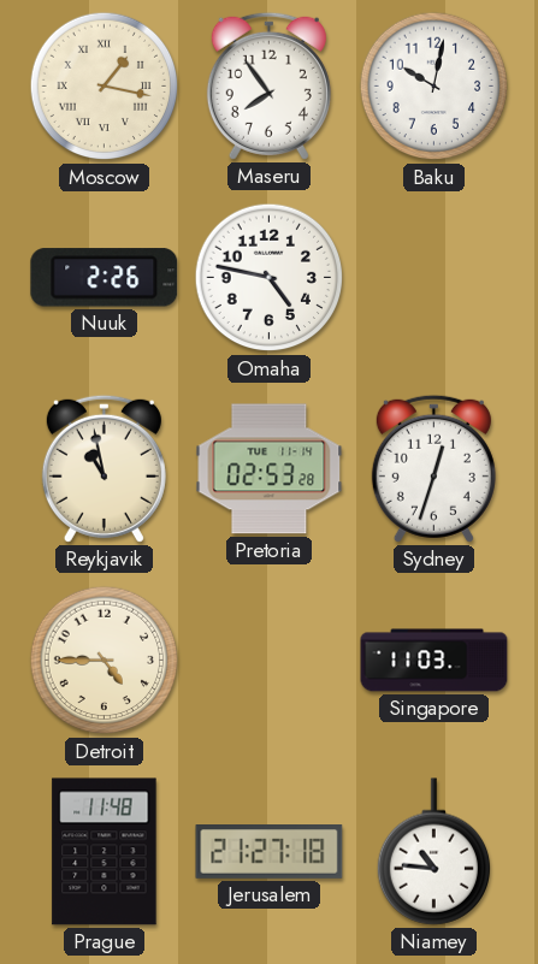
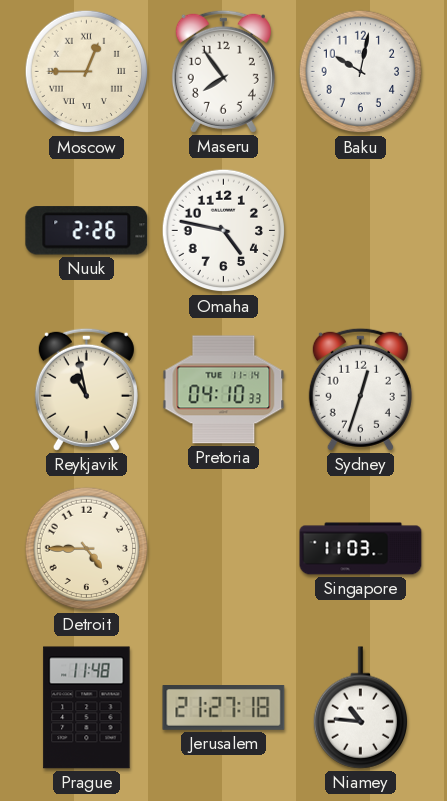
Moscow: 1:17 -> 12:45
Pretoria: 02:53 -> 04:10
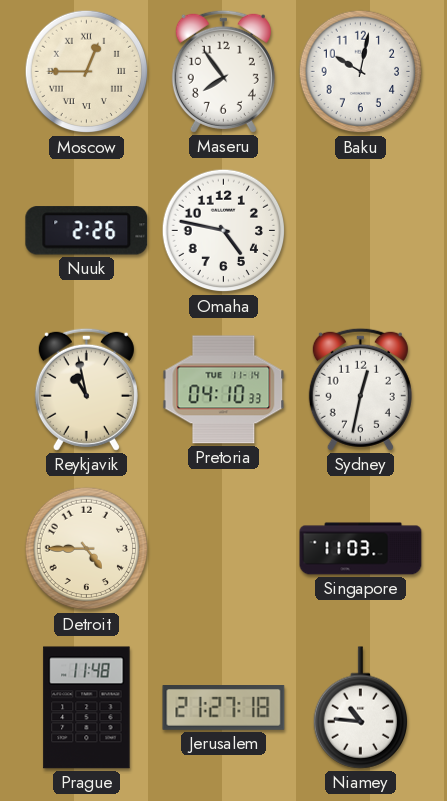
Sydney: 12:33 -> 12:32
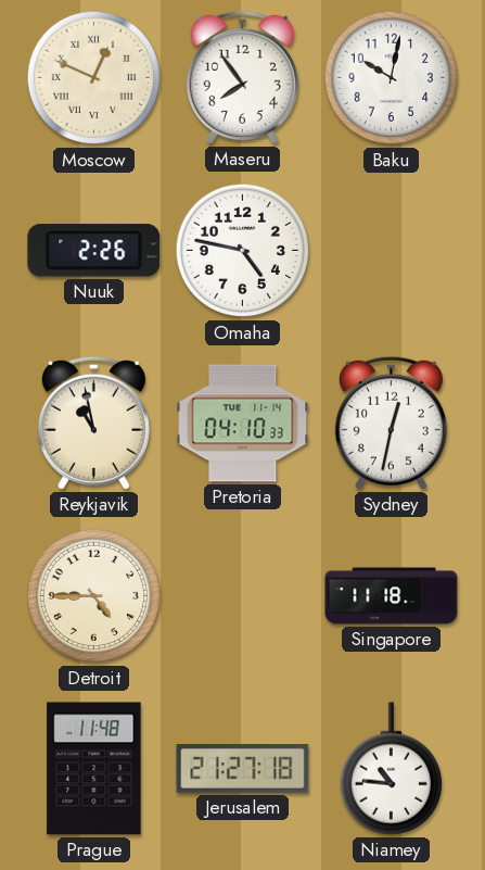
Moscow: 12:45 -> 12:49
Singapore: 11:03 -> 11:18
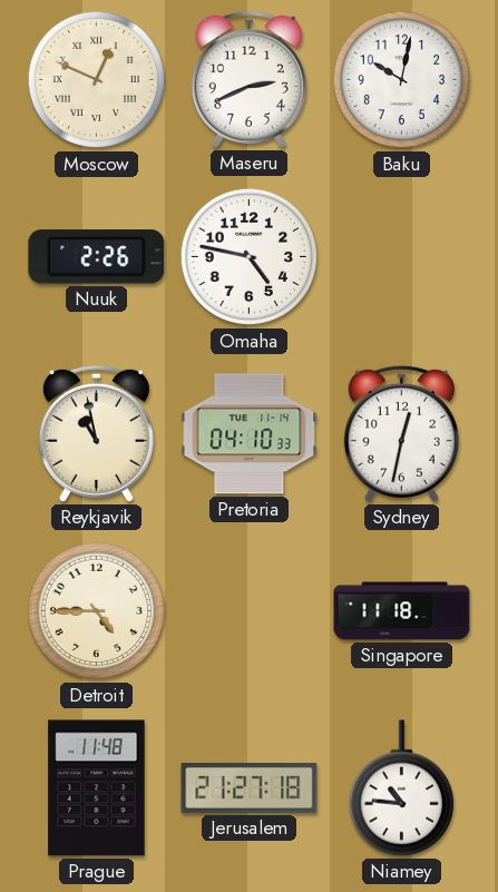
Maseru: 7:54 -> 2:41
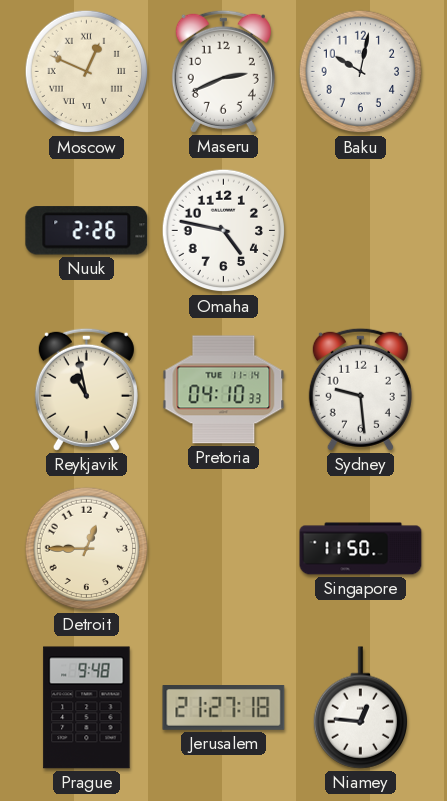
Sydney: 12:32 -> 9:29
Detroit: 4:45 -> 12:45
Singapore: 11:18 -> 11:50
Prague: 11:48 -> 9:48
Niamey: 10:46 -> 12:46
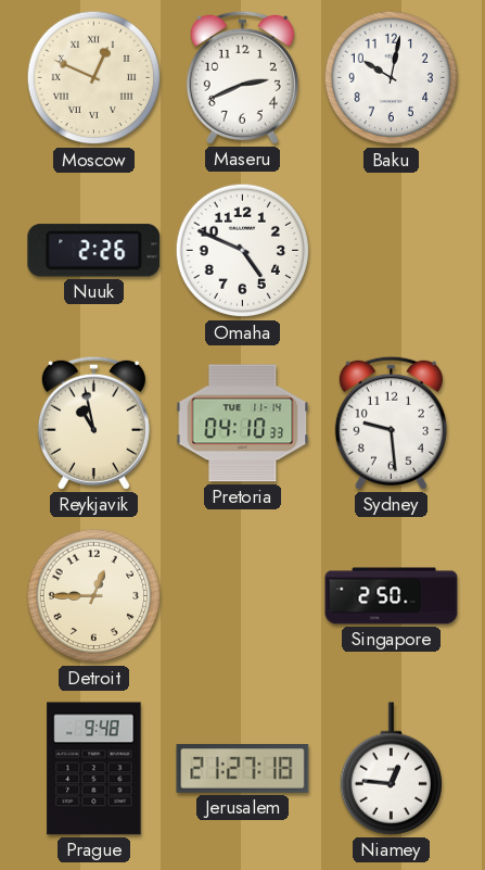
Omaha: 4:47 -> 4:49
Singapore: 11:50 -> 2:50
